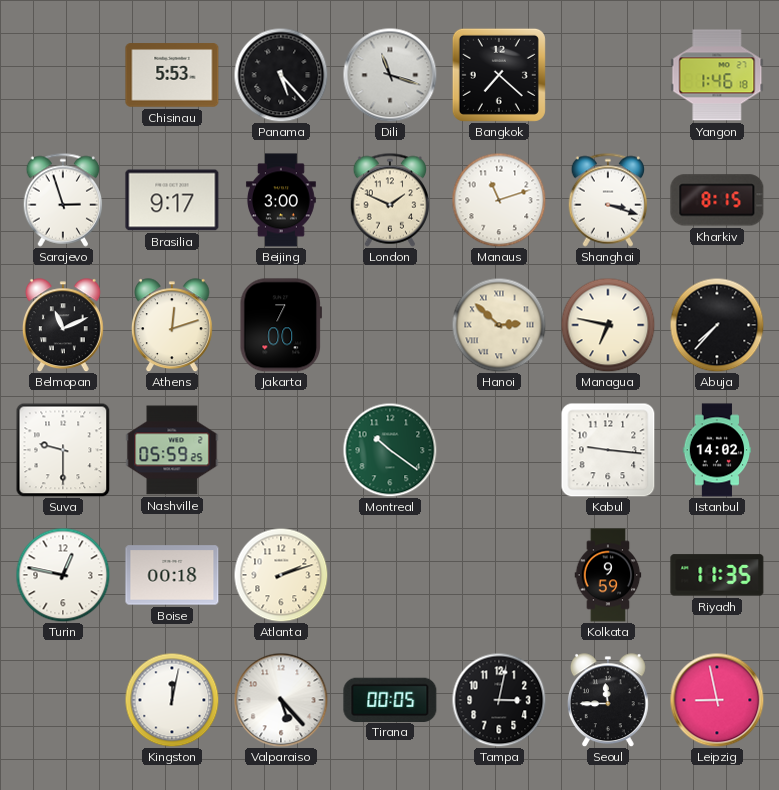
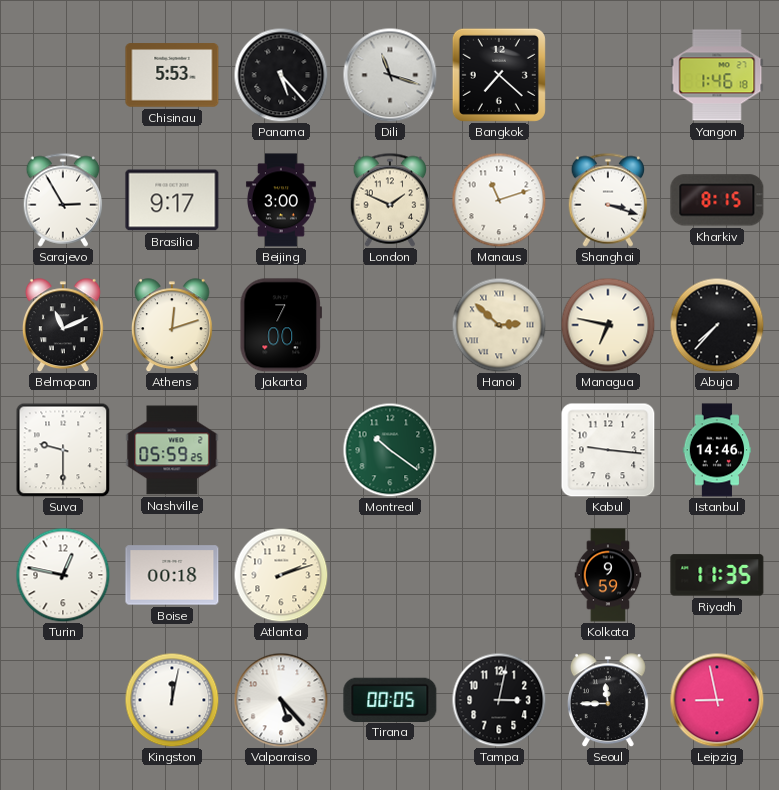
Sarajevo: 2:57 -> 2:55
Istanbul: 14:02 -> 14:46
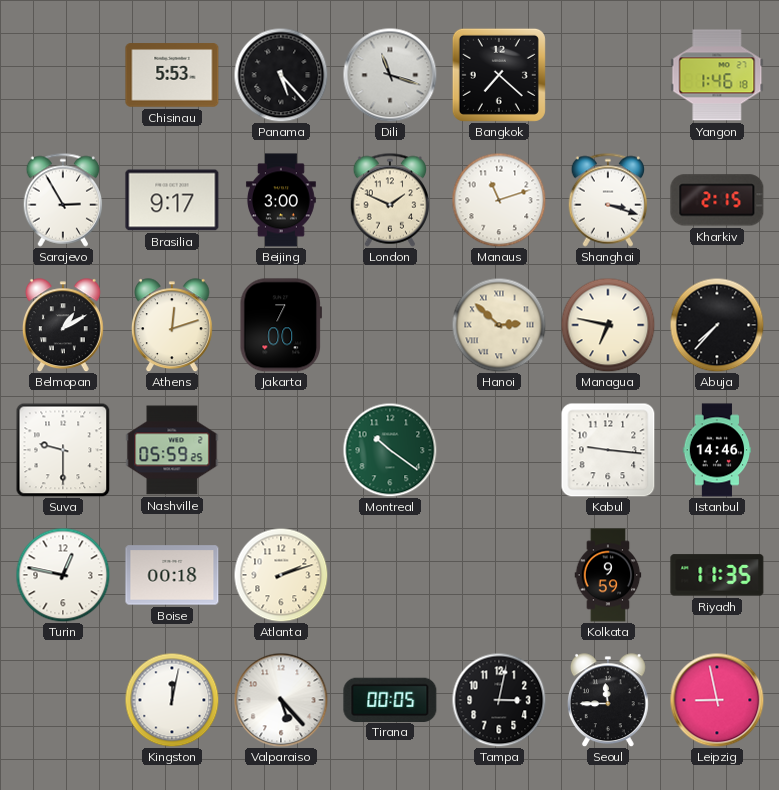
Kharkiv: 8:15 -> 2:15
Belmopan: 11:11 -> 1:10
